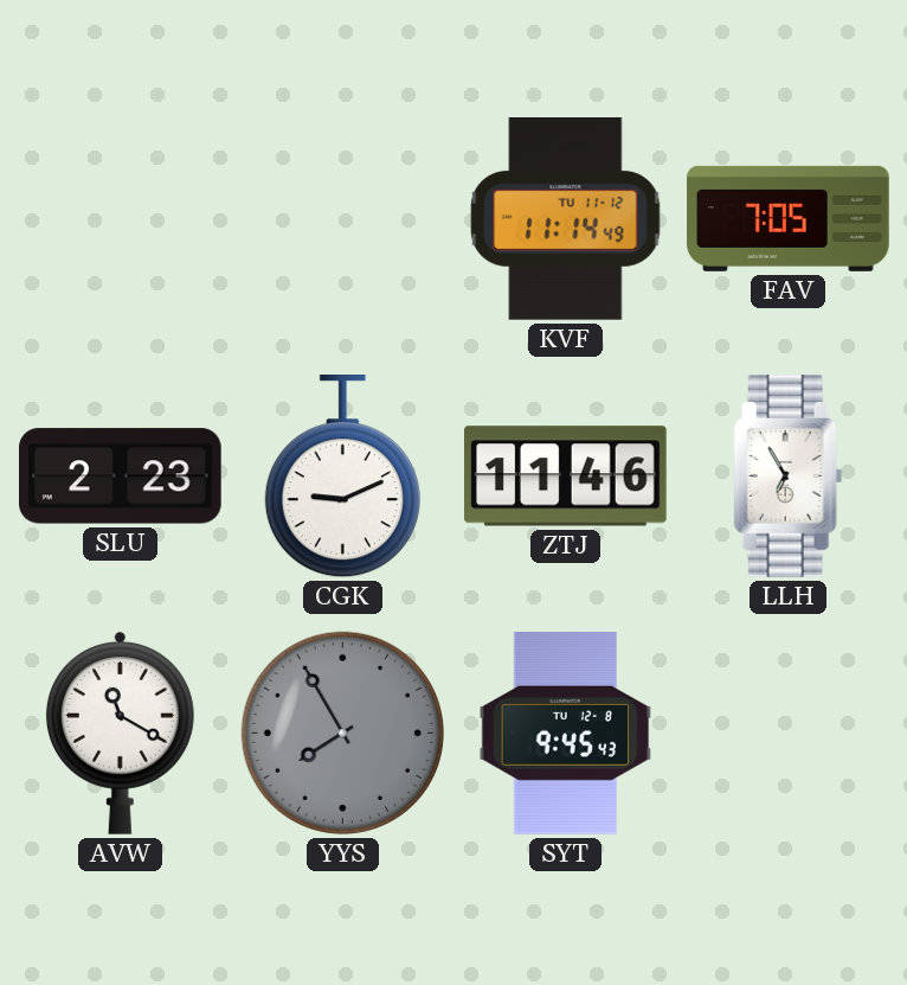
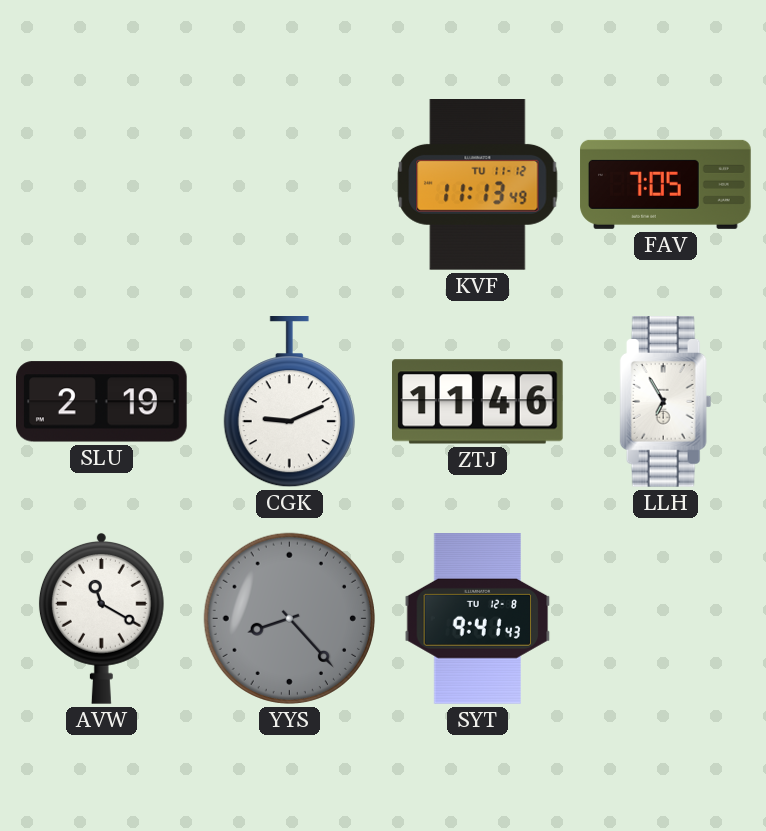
KVF: 11:14 -> 11:13
SLU: 2:23 -> 2:19
YYS: 7:55 -> 8:23
SYT: 9:45 -> 9:41
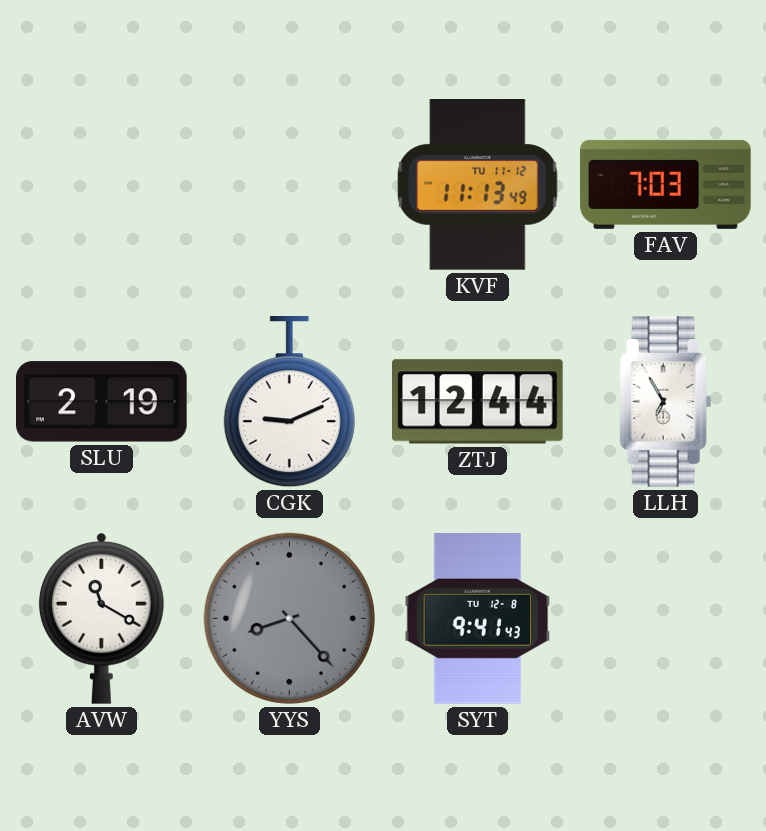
FAV: 7:05 -> 7:03
ZTJ: 11:46 -> 12:44
